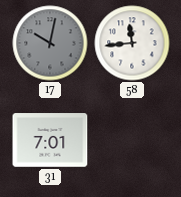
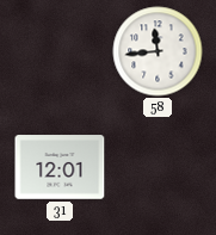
17: 10:02 -> none
31: 7:01 -> 12:01
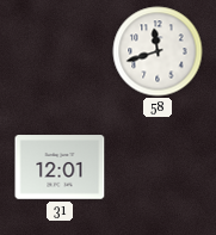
58: 11:44 -> 11:42
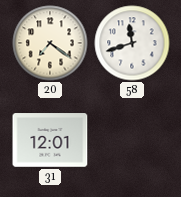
20: none -> 7:21
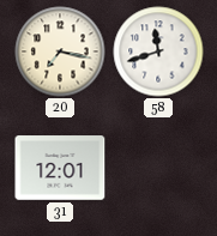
20: 7:21 -> 7:17
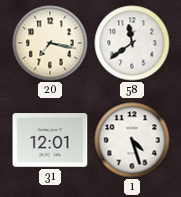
58: 11:42 -> 11:39
1: none -> 4:27
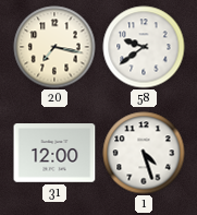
58: 11:39 -> 9:39
31: 12:01 -> 12:00
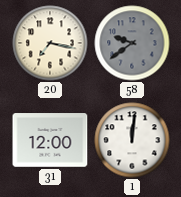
58 dial: white -> grey
1: 4:27 -> 12:01
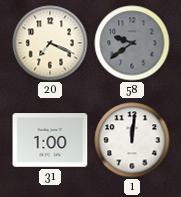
20: 7:17 -> 7:19
31: 12:00 -> 1:00
